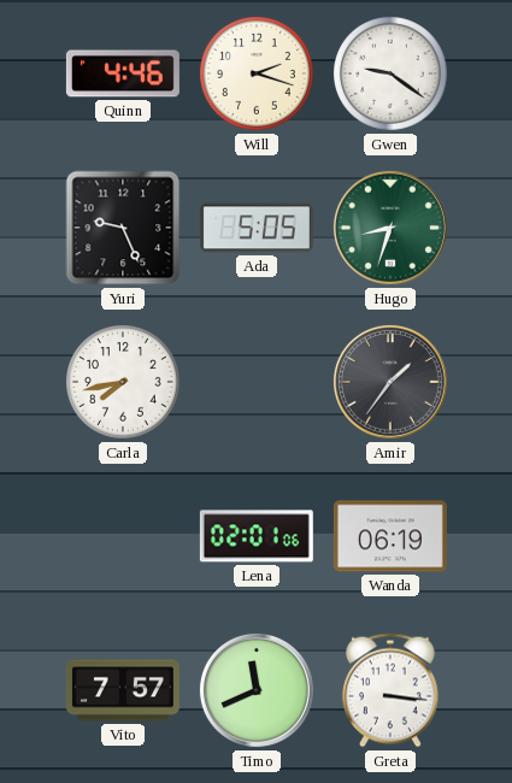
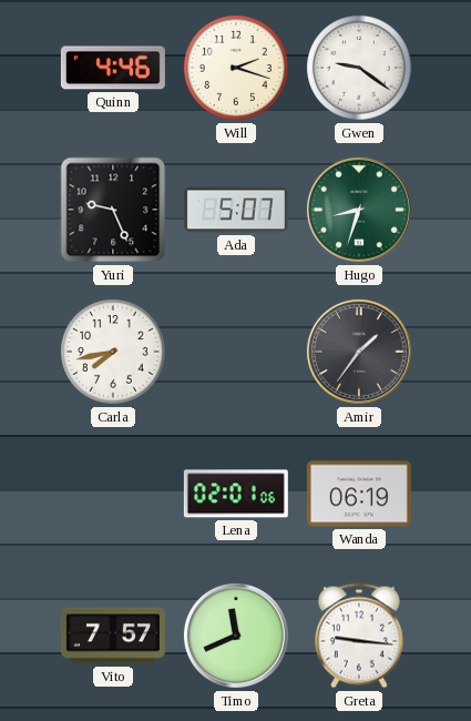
Ada: 5:05 -> 5:07
Greta: 3:16 -> 9:16
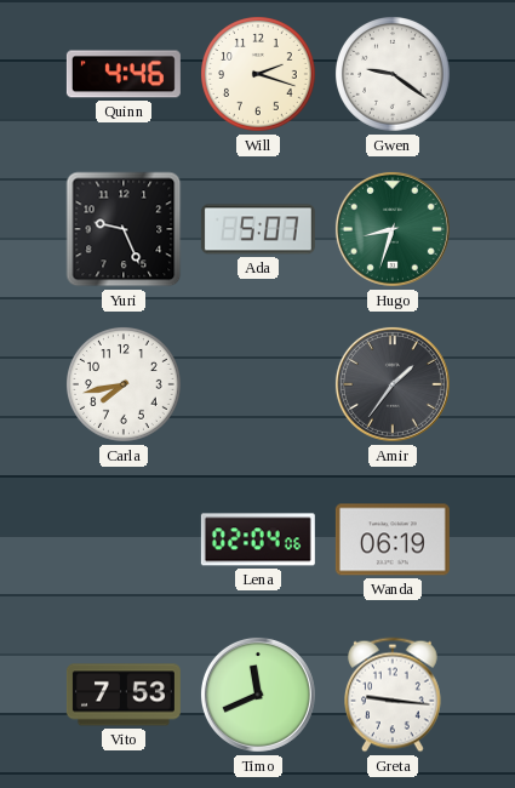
Lena: 02:01 -> 02:04
Vito: 7:57 -> 7:53
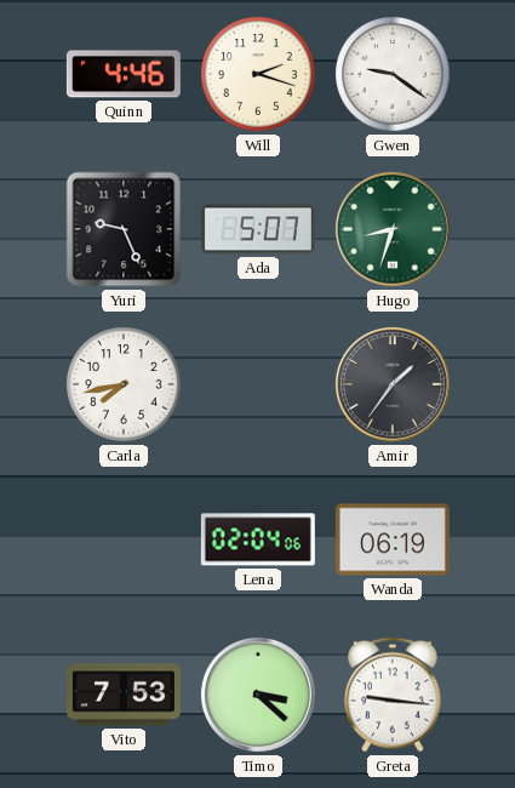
Timo: 11:41 -> 3:22
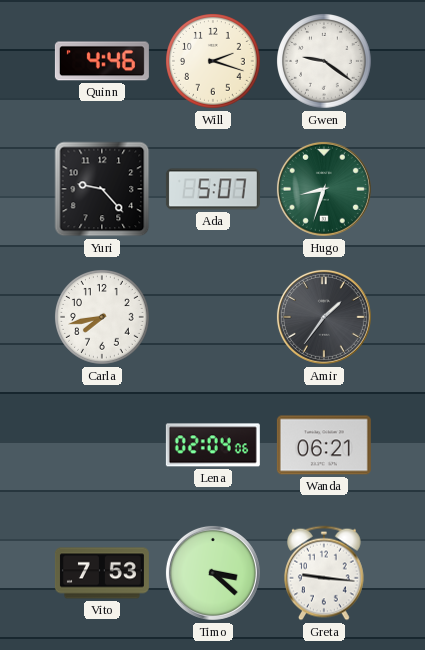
Yuri: 9:26 -> 9:23
Wanda: 06:19 -> 06:21
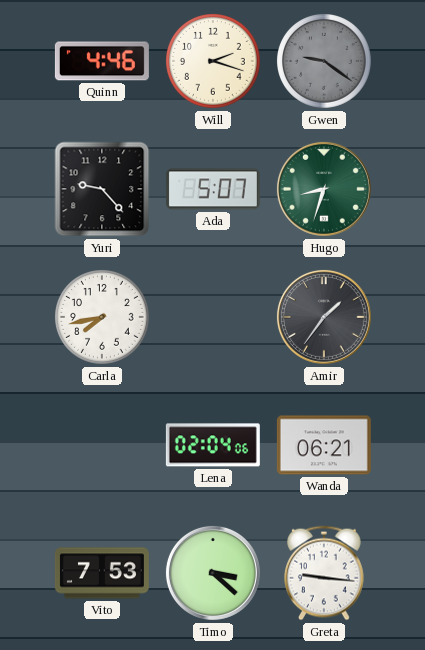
Gwen dial: white -> grey
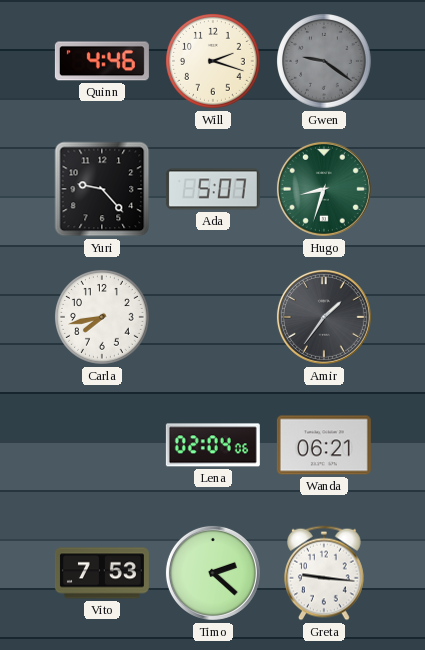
Timo: 3:22 -> 2:22
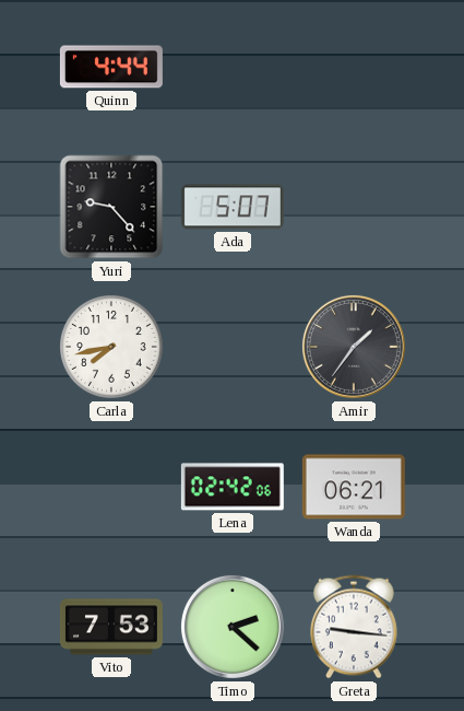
Quinn: 4:46 -> 4:44
Will: 2:18 -> none
Gwen: 9:21 -> none
Hugo: 8:33 -> none
Lena: 02:04 -> 02:42
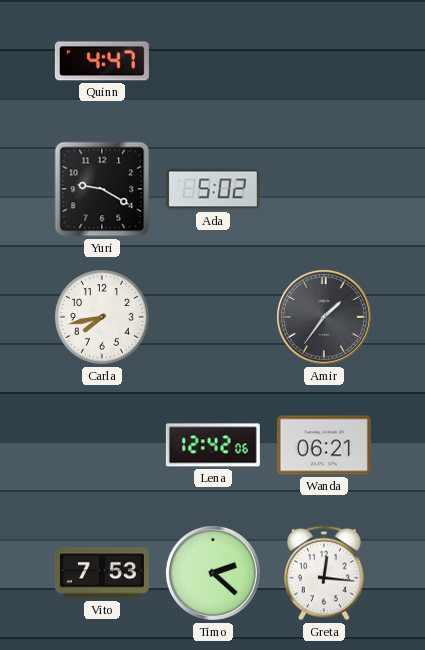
Quinn: 4:44 -> 4:47
Yuri: 9:23 -> 9:20
Ada: 5:07 -> 5:02
Lena: 02:42 -> 12:42
Greta: 9:16 -> 12:16
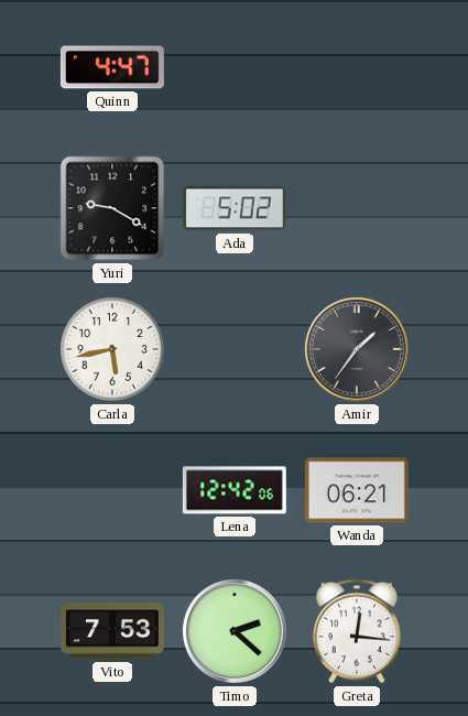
Carla: 7:43 -> 5:43
